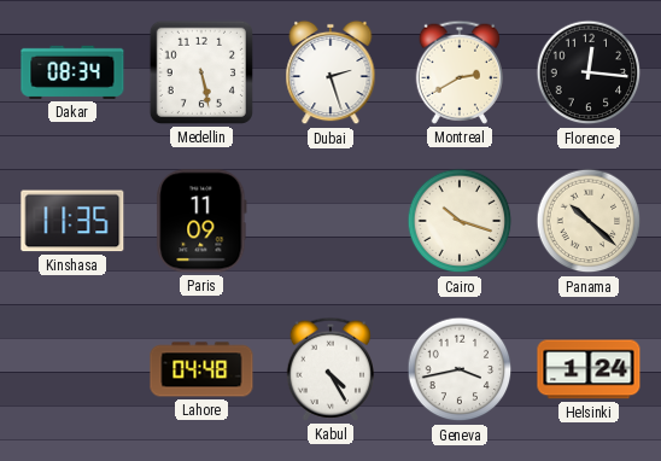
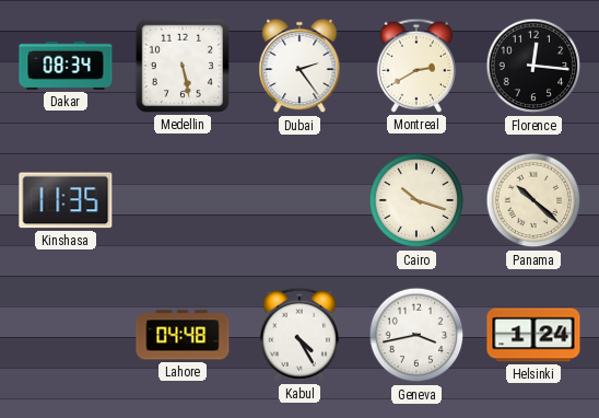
Dubai: 2:27 -> 2:24
Paris: 11:09 -> none
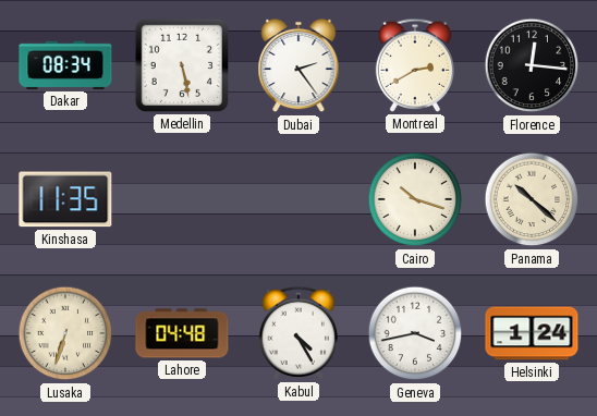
Lusaka: none -> 6:33
